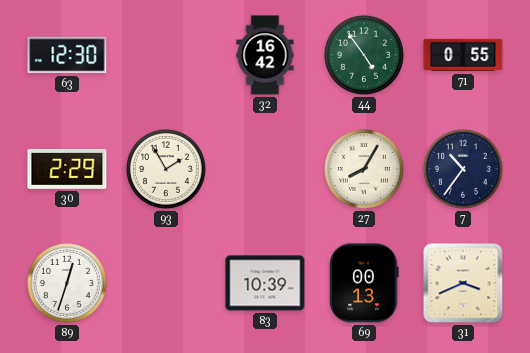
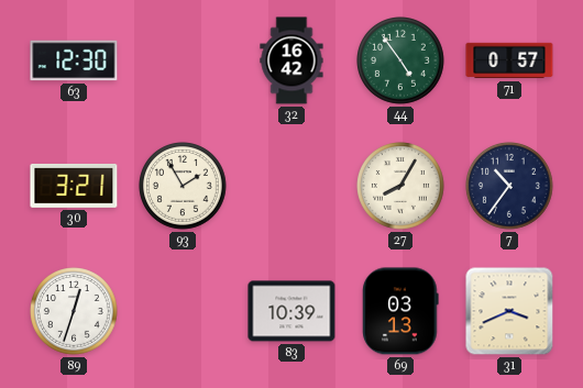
71: 0:55 -> 0:57
30: 2:29 -> 3:21
69: 00:13 -> 03:13
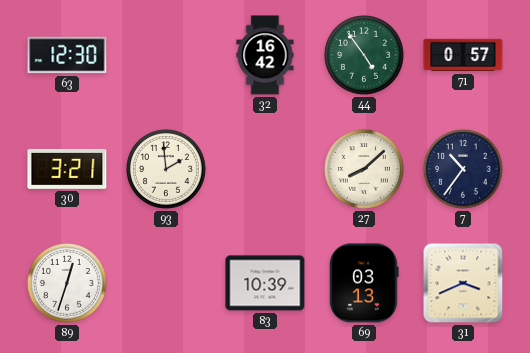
93: 1:55 -> 1:59
27: 8:05 -> 8:08
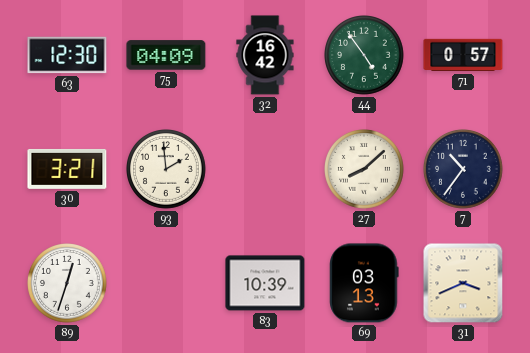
75: none -> 04:09
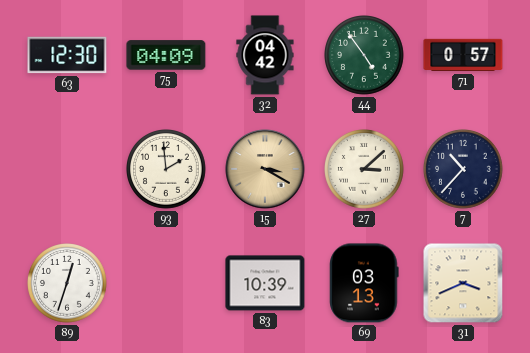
32: 16:42 -> 04:42
30: 3:21 -> none
15: none -> 3:20
27: 8:08 -> 3:08
7: 10:36 -> 10:37
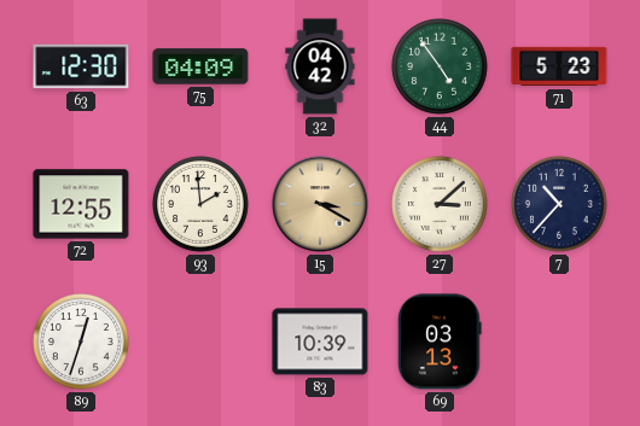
71: 0:57 -> 5:23
72: none -> 12:55
31: 3:41 -> none
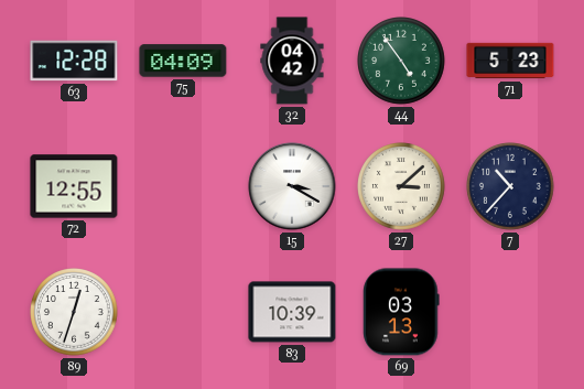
63: 12:30 -> 12:28
93: 1:59 -> none
15 dial: champagne -> white
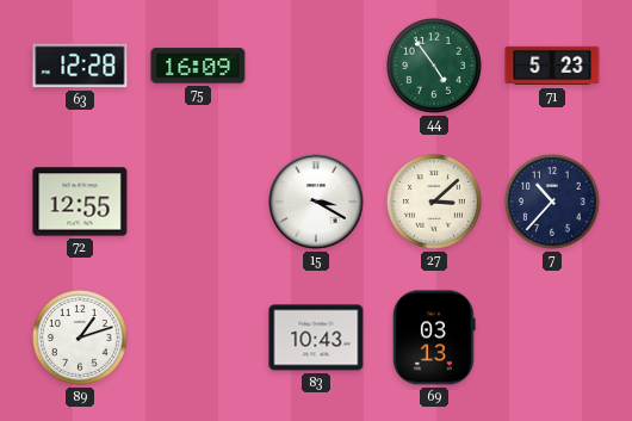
75: 04:09 -> 16:09
32: 04:42 -> none
89: 12:33 -> 1:12
83: 10:39 -> 10:43
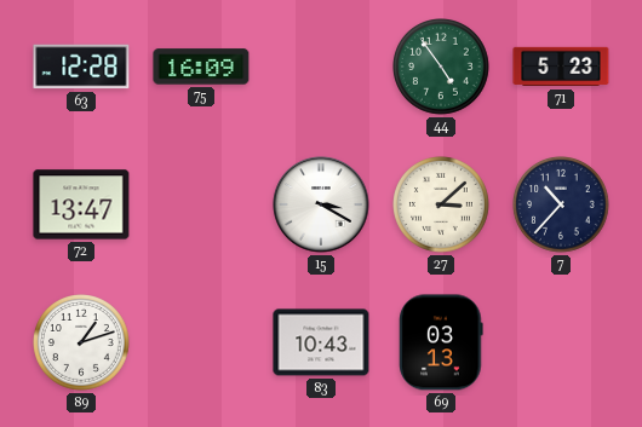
72: 12:55 -> 13:47
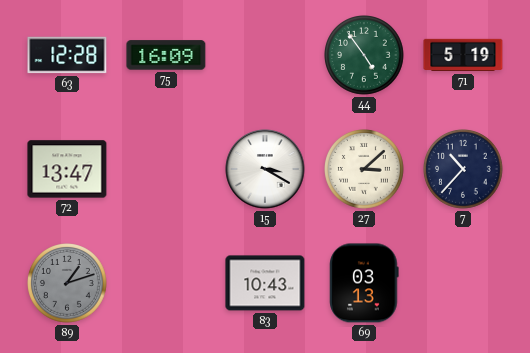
71: 5:23 -> 5:19
89 dial: white -> grey
